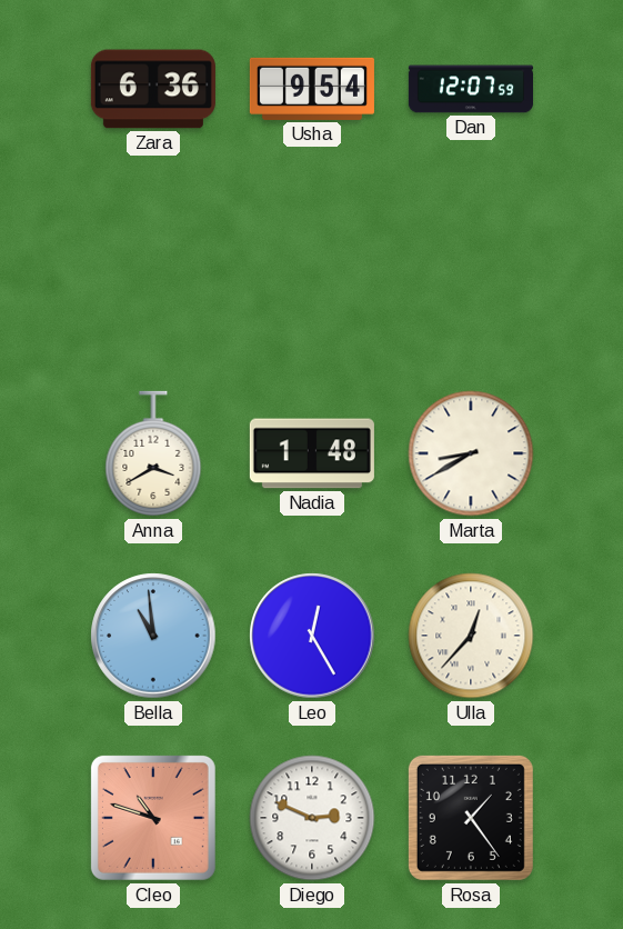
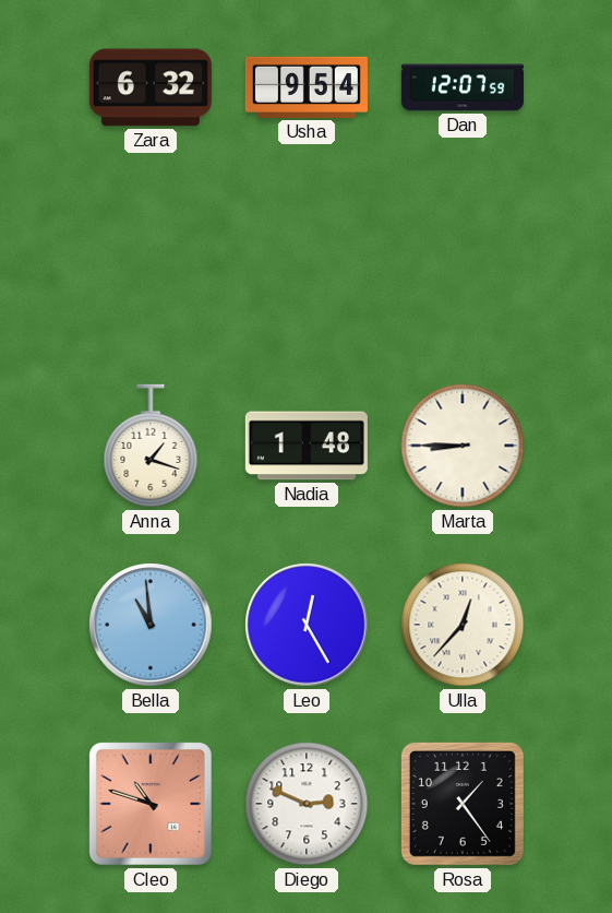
Zara: 6:36 -> 6:32
Anna: 3:40 -> 1:18
Marta: 8:40 -> 8:45
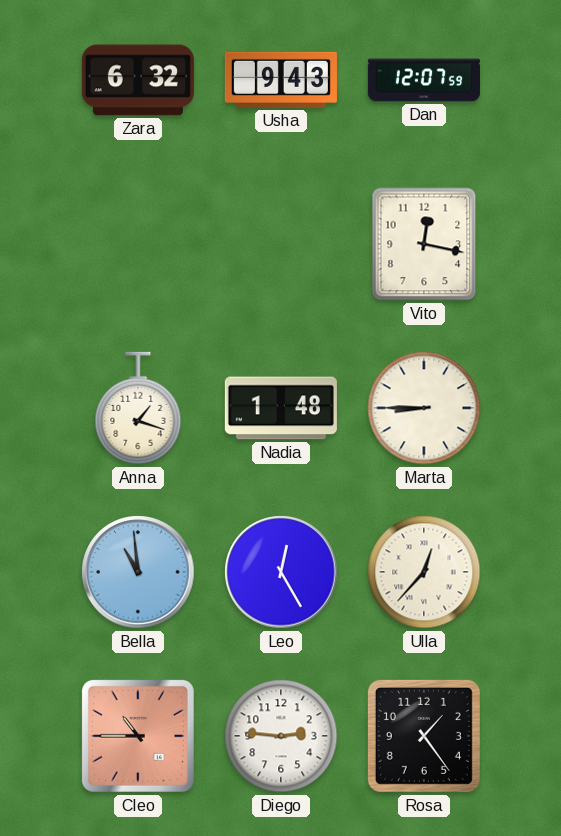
Usha: 9:54 -> 9:43
Vito: none -> 12:17
Cleo: 10:48 -> 10:45
Diego: 2:49 -> 2:46
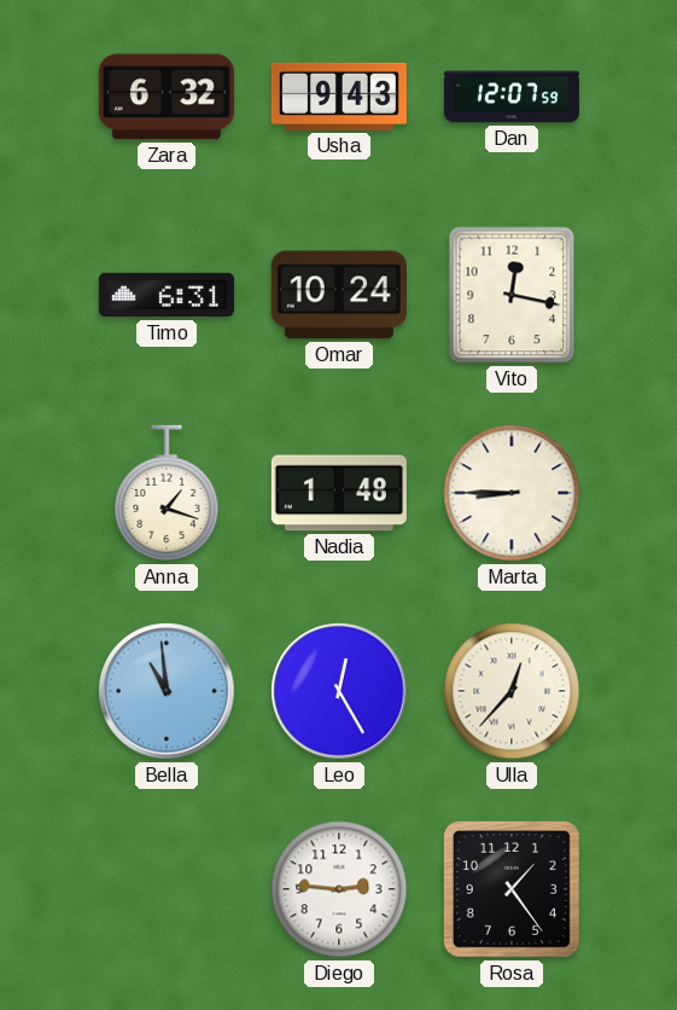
Timo: none -> 6:31
Omar: none -> 10:24
Cleo: 10:45 -> none
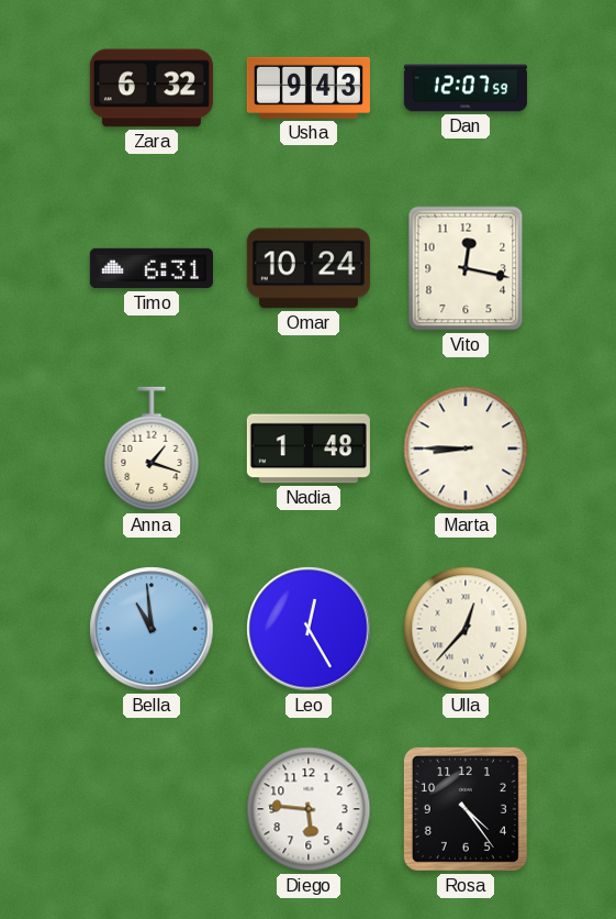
Diego: 2:46 -> 5:46
Rosa: 1:24 -> 4:24
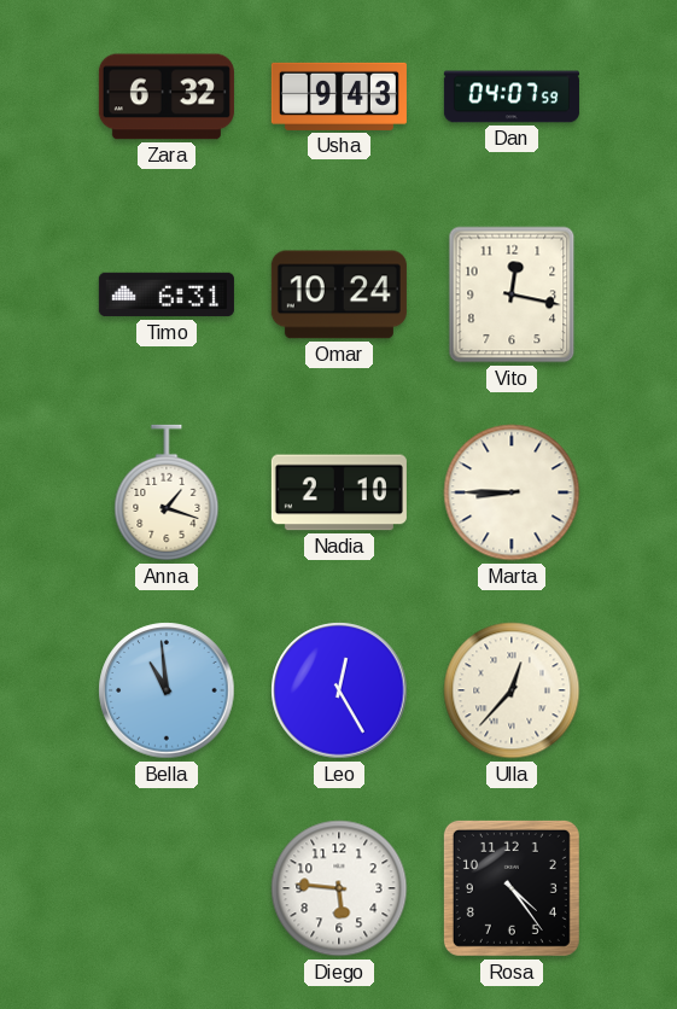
Dan: 12:07 -> 04:07
Nadia: 1:48 -> 2:10
